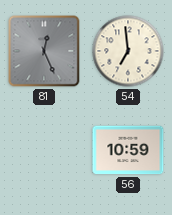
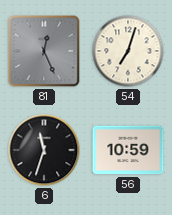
54: 6:59 -> 7:03
6: none -> 11:33
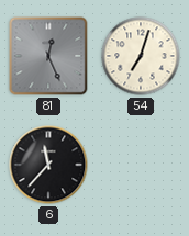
6: 11:33 -> 11:37
56: 10:59 -> none
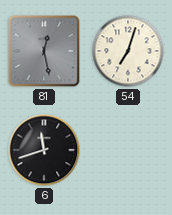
81: 12:26 -> 12:28
6: 11:37 -> 11:42
